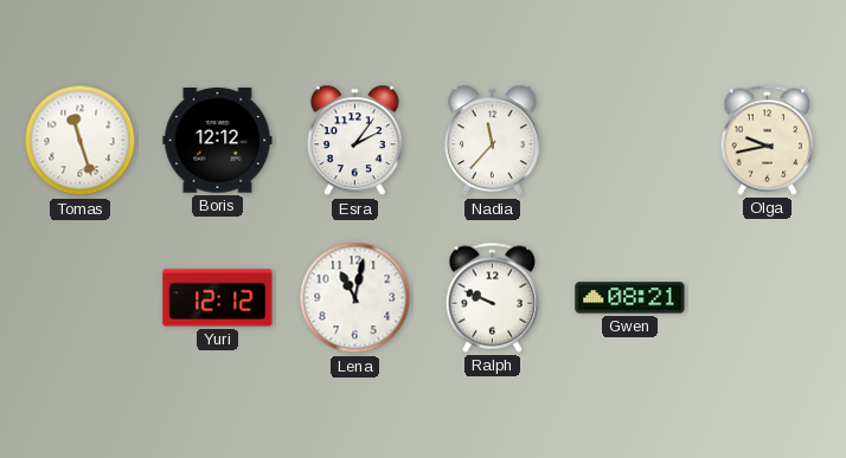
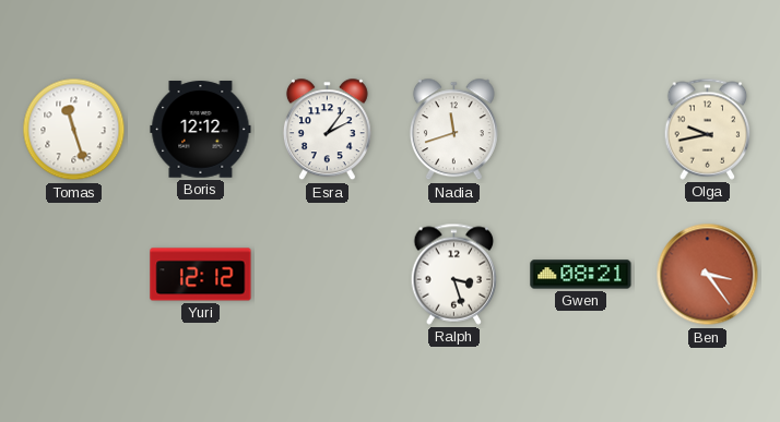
Nadia: 11:37 -> 11:42
Lena: 11:02 -> none
Ralph: 9:49 -> 3:27
Ben: none -> 3:24
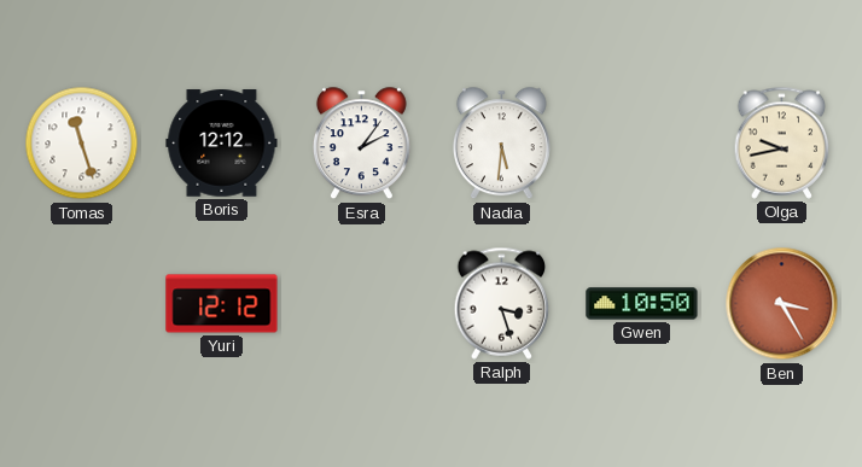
Nadia: 11:42 -> 5:31
Gwen: 08:21 -> 10:50
Ben: 3:24 -> 3:25
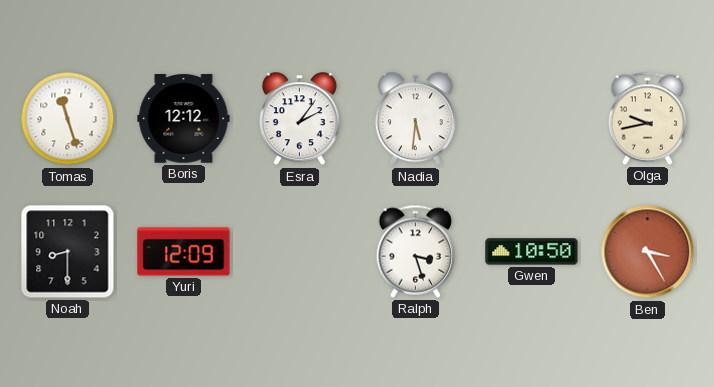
Noah: none -> 8:30
Yuri: 12:12 -> 12:09
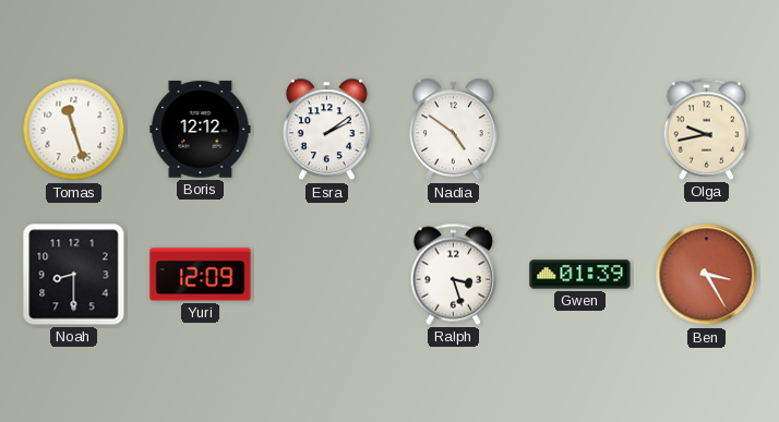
Esra: 2:06 -> 2:09
Nadia: 5:31 -> 4:51
Gwen: 10:50 -> 01:39
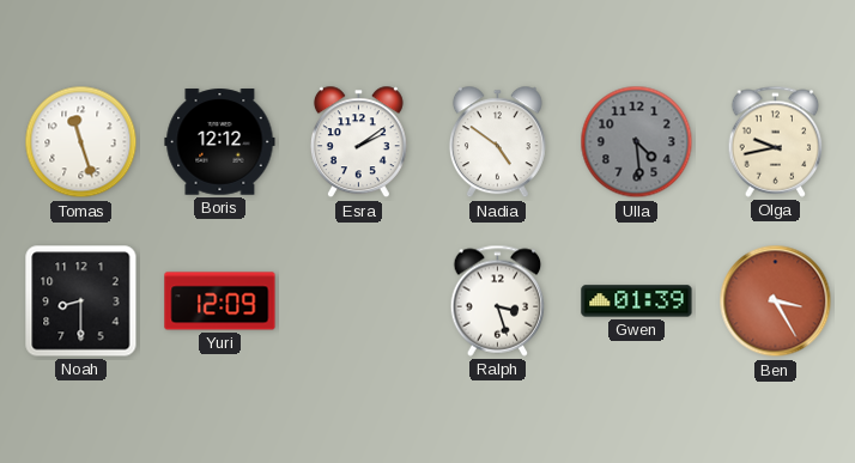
Ulla: none -> 4:29
